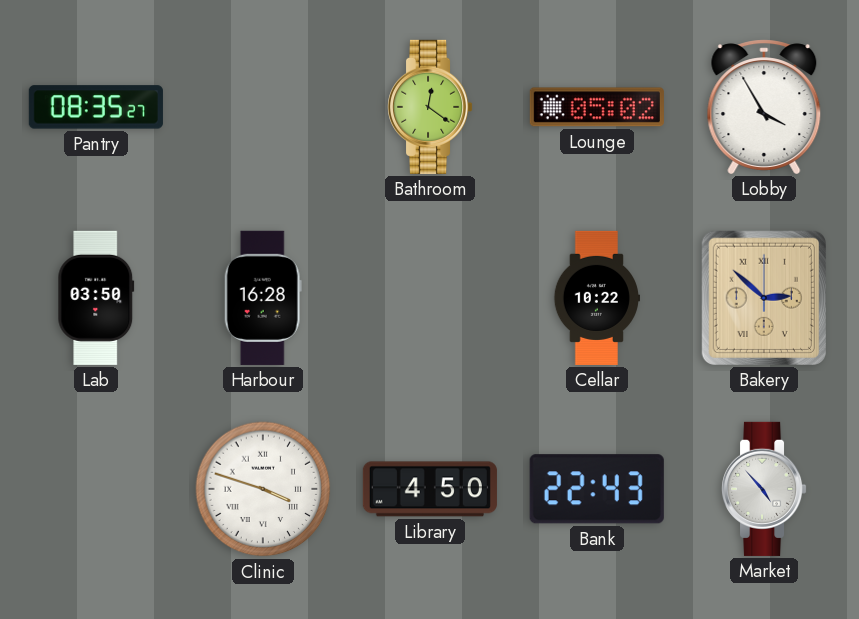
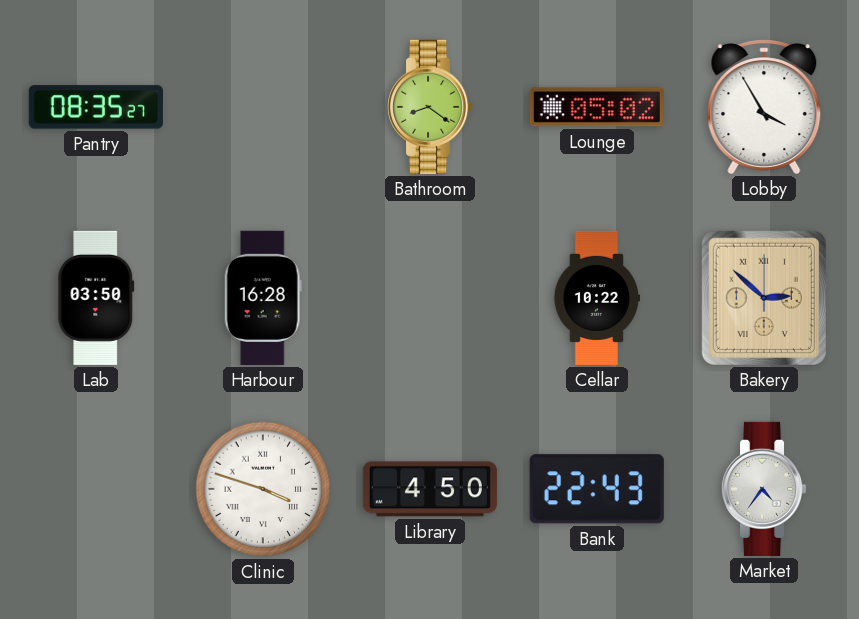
Bathroom: 12:21 -> 8:21
Market: 4:53 -> 4:36
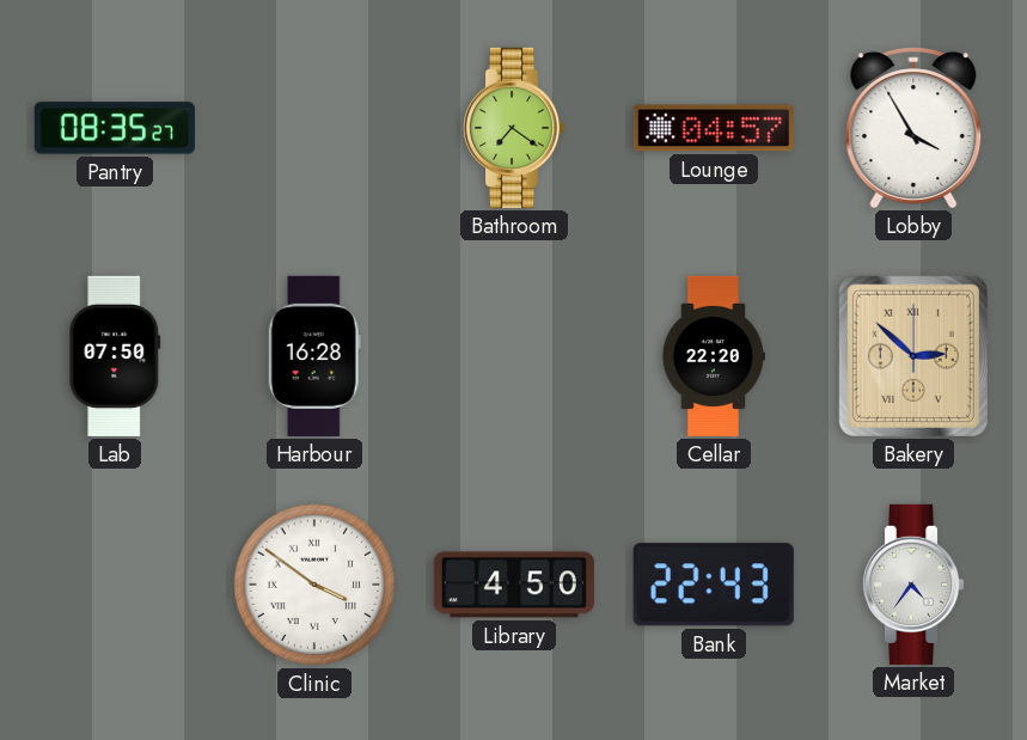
Bathroom: 8:21 -> 7:21
Lounge: 05:02 -> 04:57
Lab: 03:50 -> 07:50
Cellar: 10:22 -> 22:20
Clinic: 3:48 -> 3:51
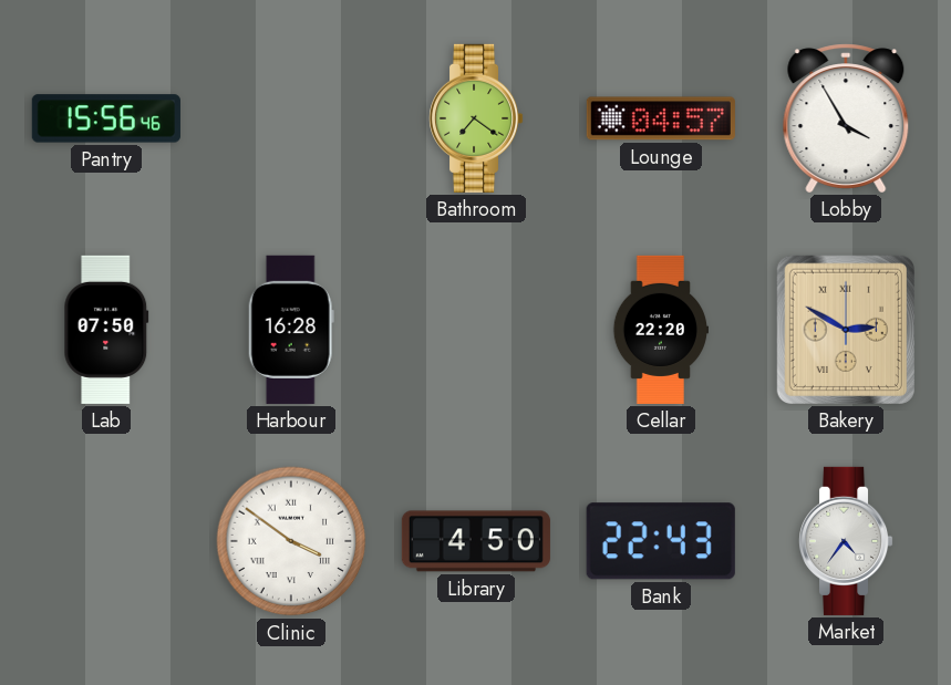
Pantry: 08:35 -> 15:56
Bakery: 2:52 -> 2:50
